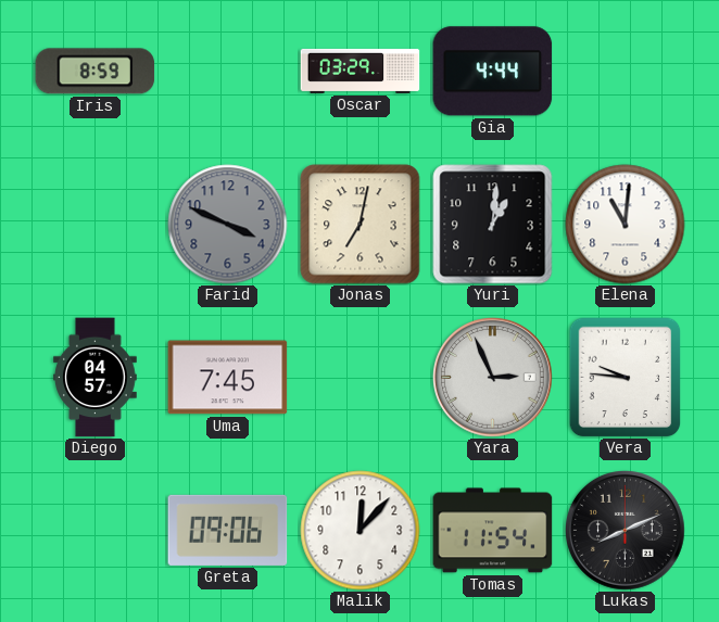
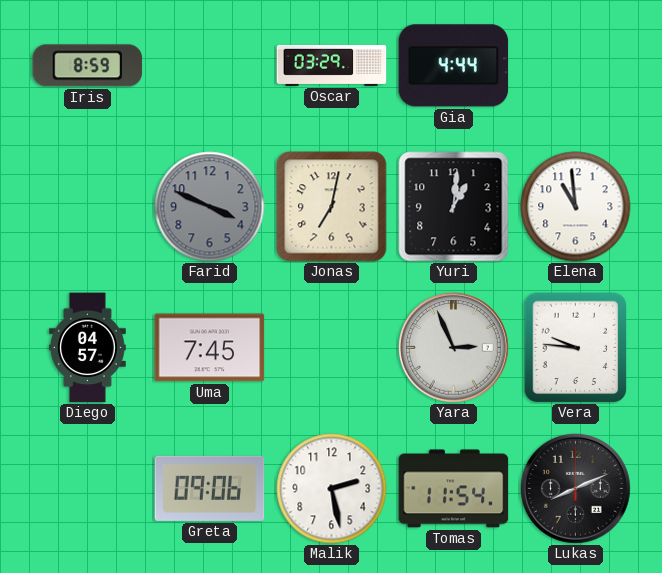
Elena: 11:01 -> 10:59
Malik: 12:07 -> 2:28
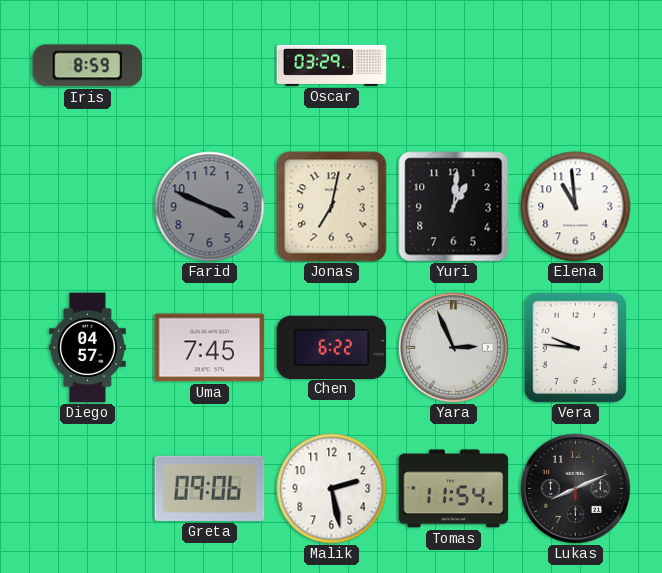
Gia: 4:44 -> none
Chen: none -> 6:22
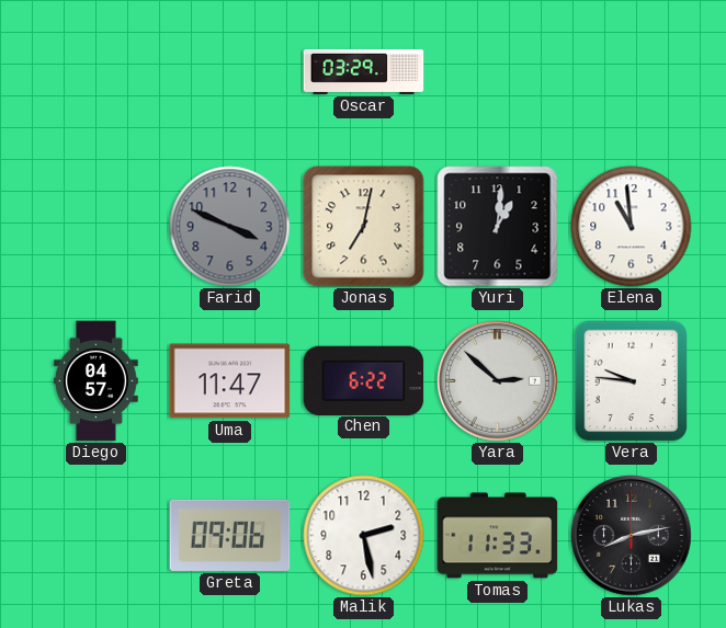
Iris: 8:59 -> none
Uma: 7:45 -> 11:47
Yara: 2:56 -> 2:52
Tomas: 11:54 -> 11:33
Lukas: 8:11 -> 8:13
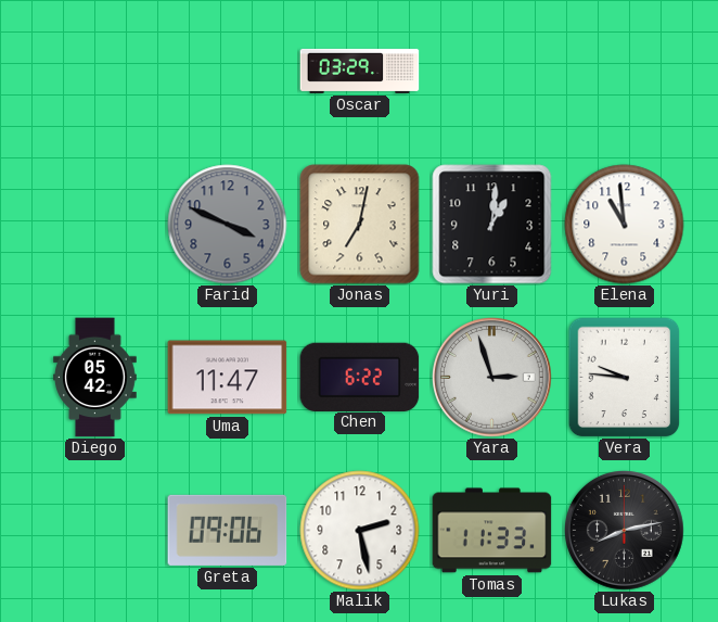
Diego: 04:57 -> 05:42
Yara: 2:52 -> 2:57
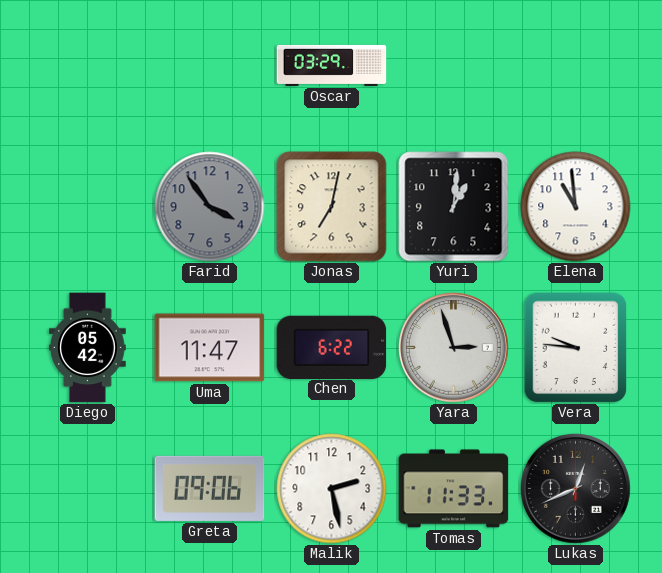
Farid: 3:49 -> 3:54
Lukas: 8:13 -> 12:41
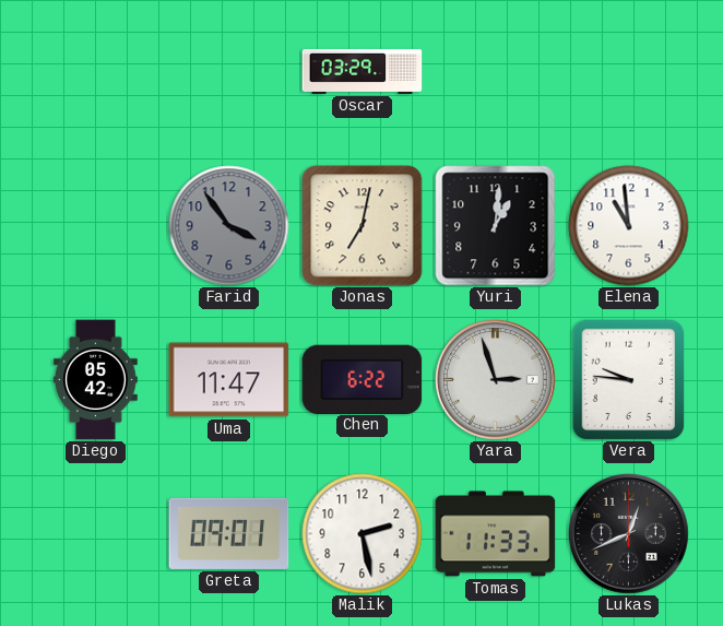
Greta: 09:06 -> 09:01
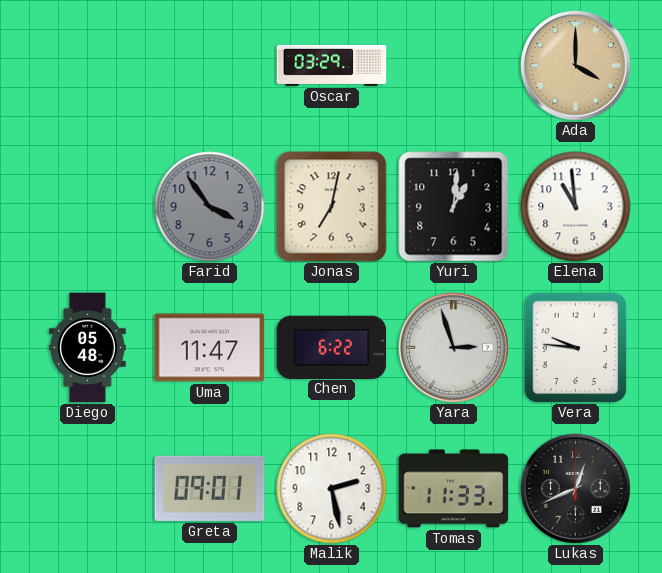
Ada: none -> 4:00
Diego: 05:42 -> 05:48
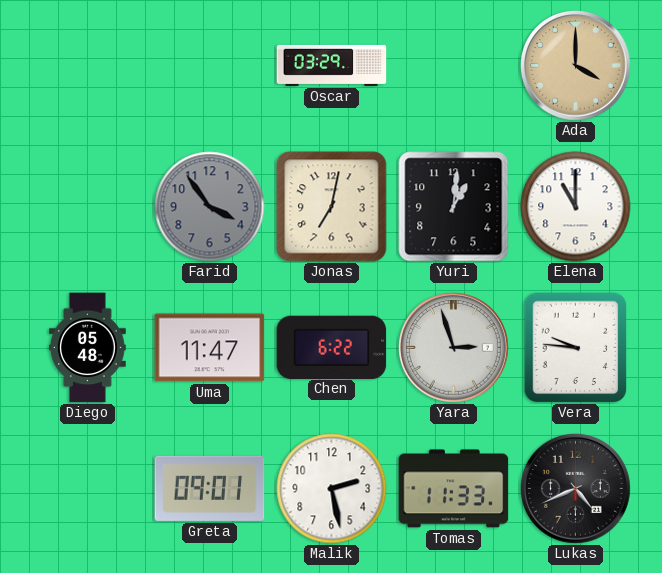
Elena: 10:59 -> 11:00
Lukas: 12:41 -> 4:41
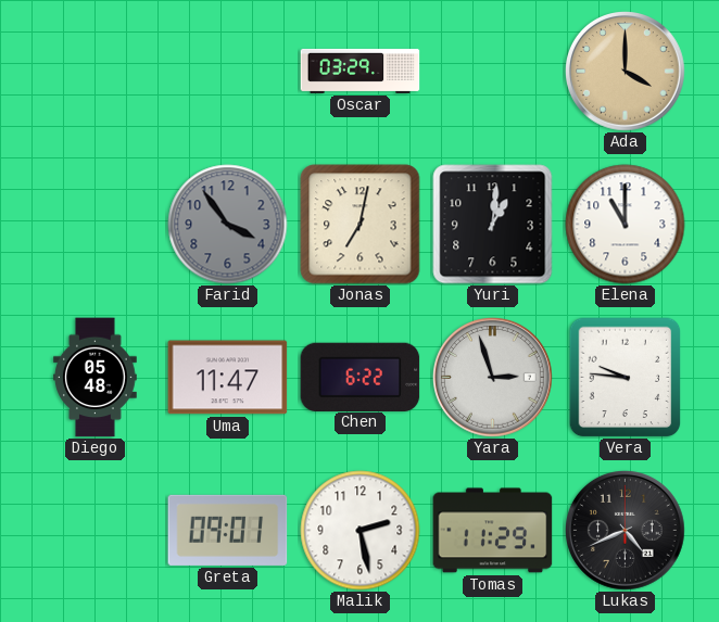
Tomas: 11:33 -> 11:29
